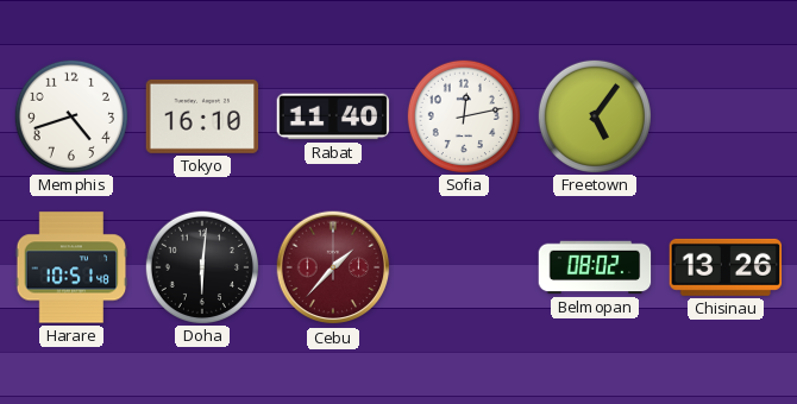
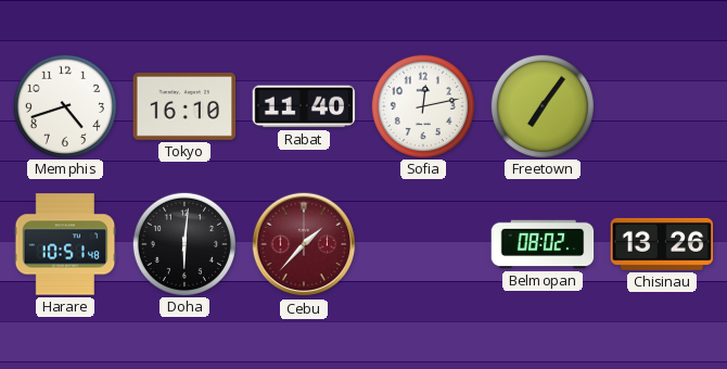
Freetown: 5:06 -> 7:06
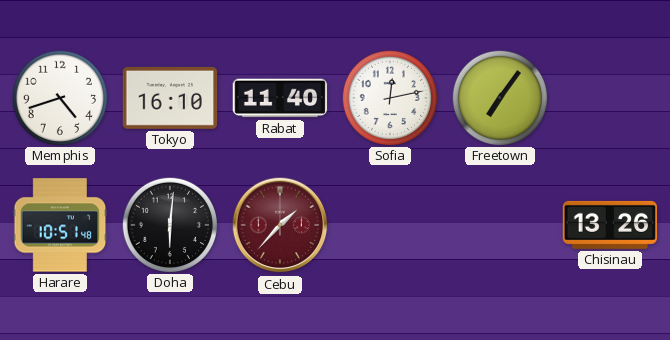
Belmopan: 08:02 -> none
